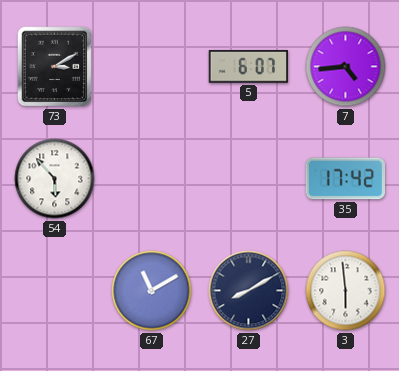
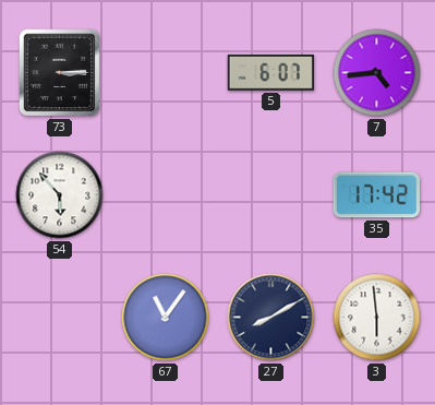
73: 3:10 -> 3:15
67: 11:10 -> 11:06
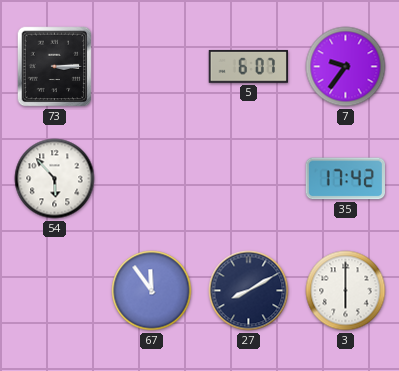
7: 4:44 -> 9:36
67: 11:06 -> 11:54
3: 5:59 -> 6:00
